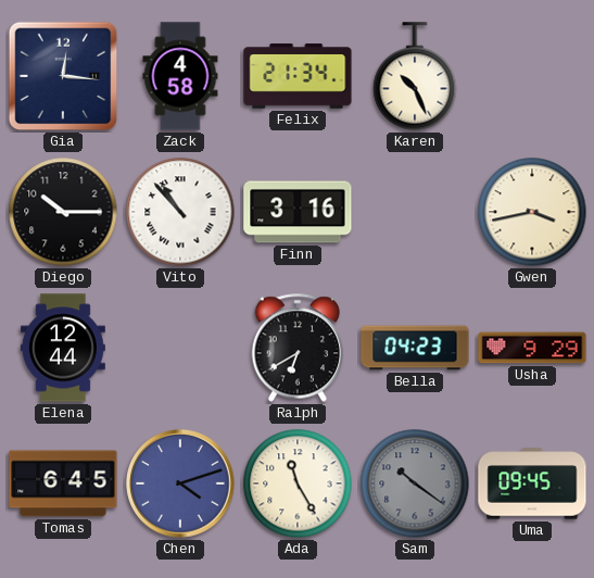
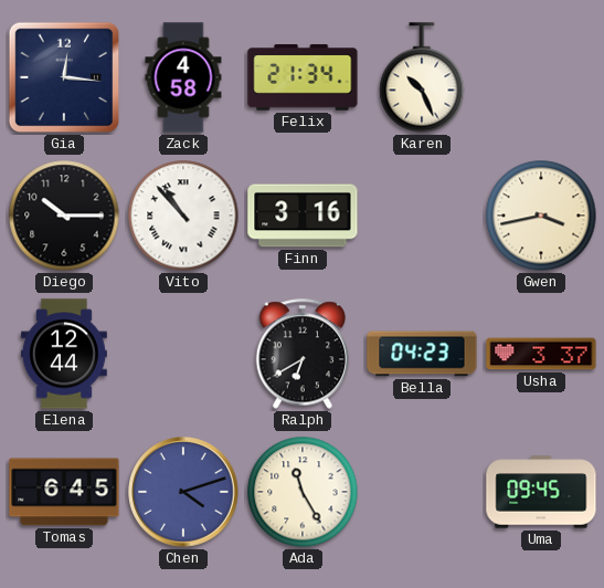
Usha: 9:29 -> 3:37
Sam: 10:21 -> none
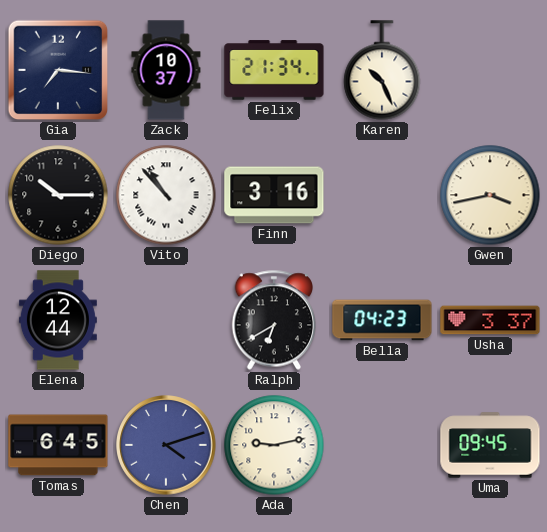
Gia: 12:16 -> 7:16
Zack: 4:58 -> 10:37
Ada: 11:25 -> 9:13
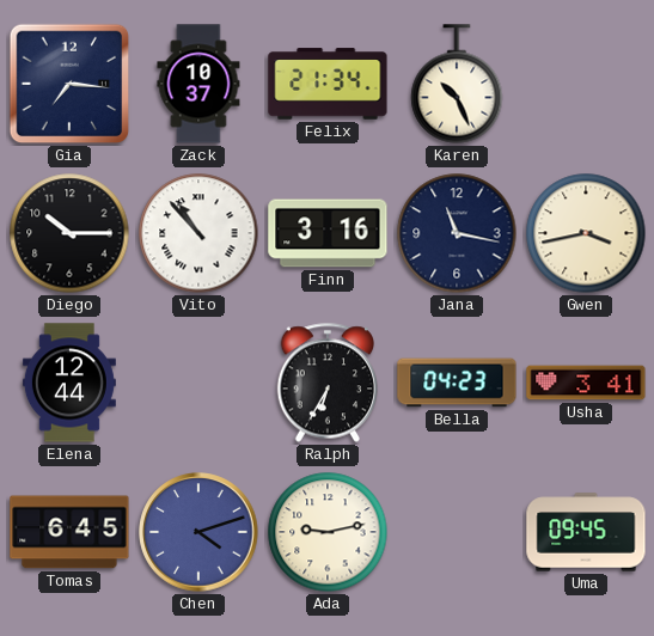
Jana: none -> 11:17
Ralph: 6:40 -> 6:35
Usha: 3:37 -> 3:41
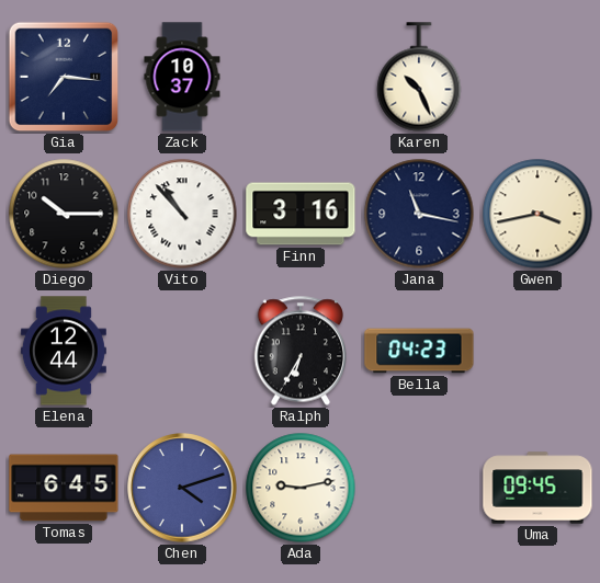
Felix: 21:34 -> none
Usha: 3:41 -> none
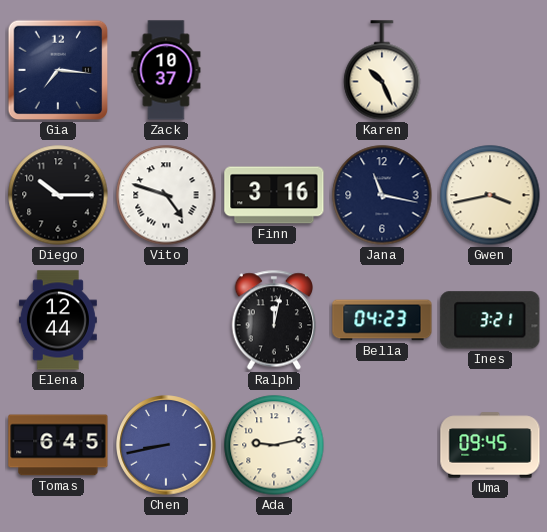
Vito: 10:53 -> 4:48
Ralph: 6:35 -> 12:02
Ines: none -> 3:21
Chen: 4:12 -> 8:43
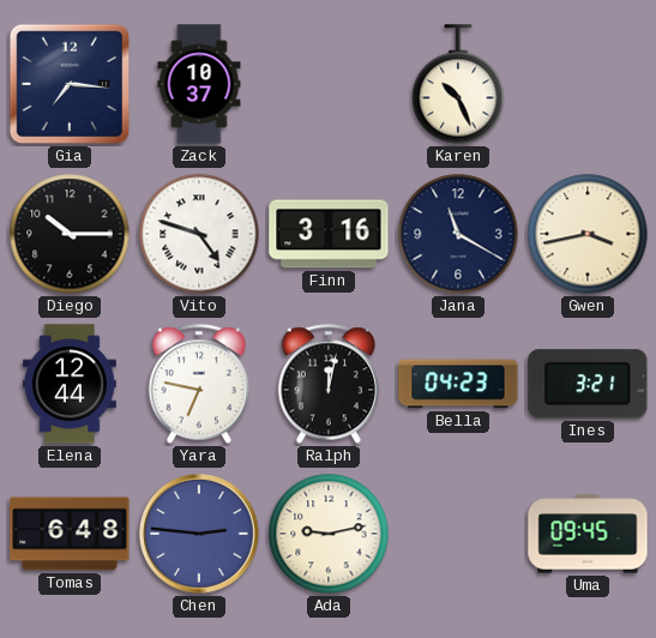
Jana: 11:17 -> 11:20
Yara: none -> 6:47
Tomas: 6:45 -> 6:48
Chen: 8:43 -> 2:46
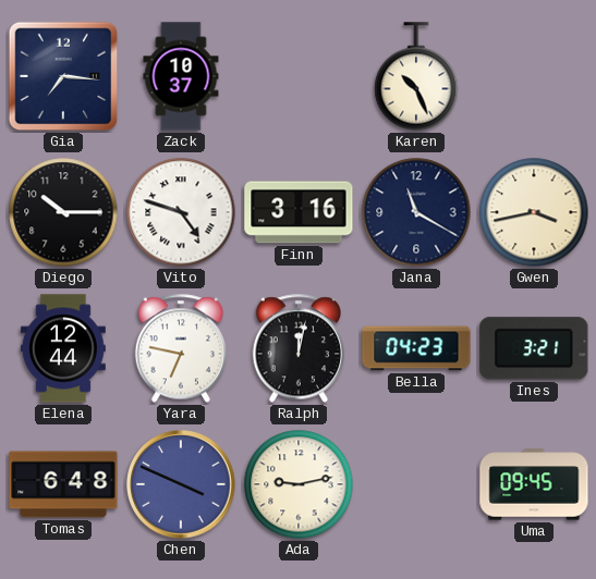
Chen: 2:46 -> 3:49
